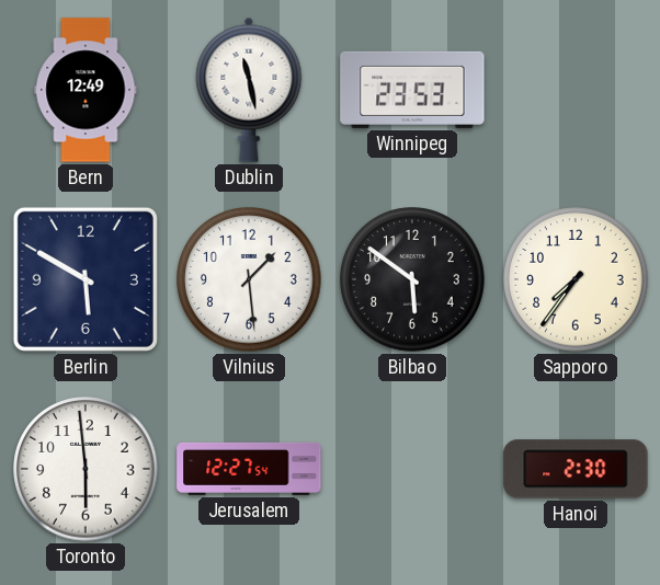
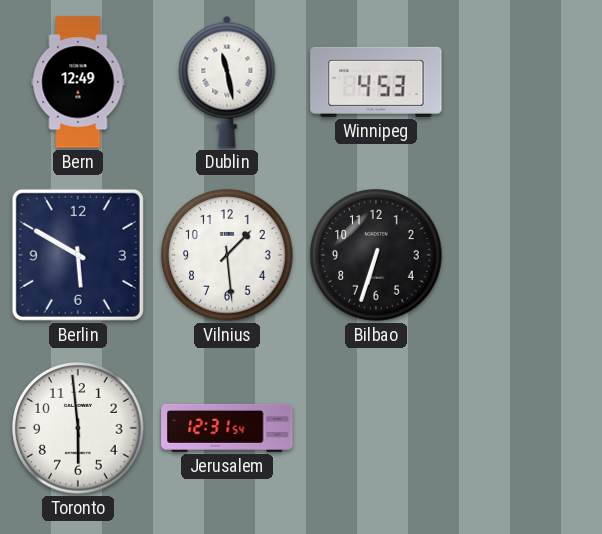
Winnipeg: 23:53 -> 4:53
Bilbao: 5:51 -> 6:33
Sapporo: 7:36 -> none
Jerusalem: 12:27 -> 12:31
Hanoi: 2:30 -> none
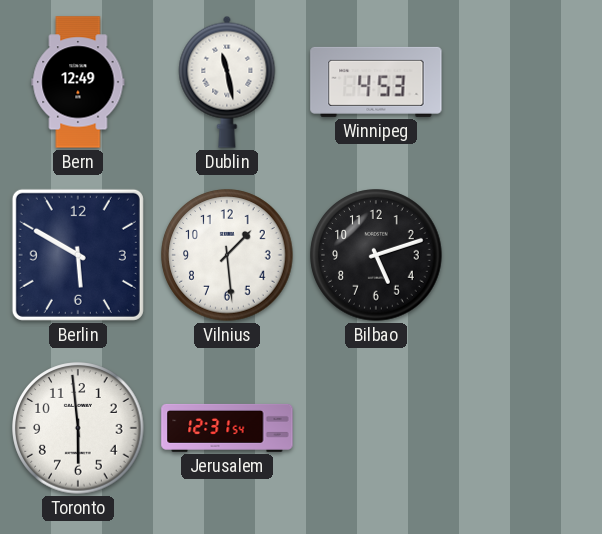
Bilbao: 6:33 -> 5:12
